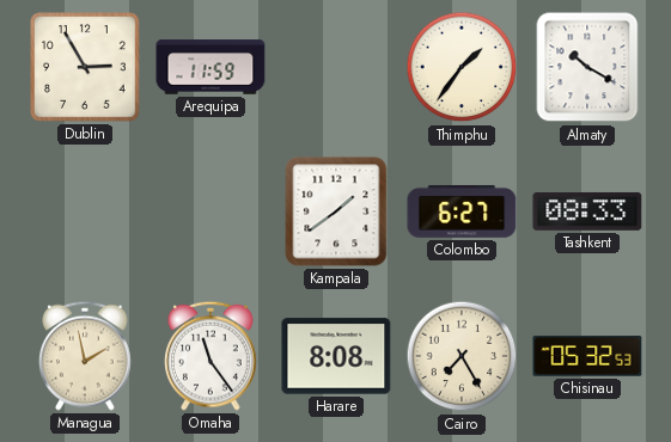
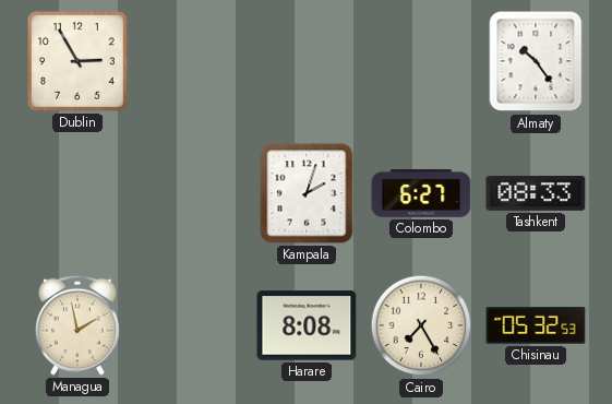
Arequipa: 11:59 -> none
Thimphu: 1:36 -> none
Almaty: 10:20 -> 10:24
Kampala: 1:39 -> 2:03
Omaha: 11:24 -> none
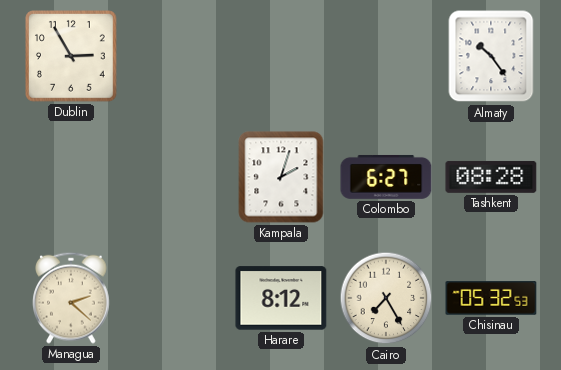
Tashkent: 08:33 -> 08:28
Managua: 1:58 -> 2:22
Harare: 8:08 -> 8:12
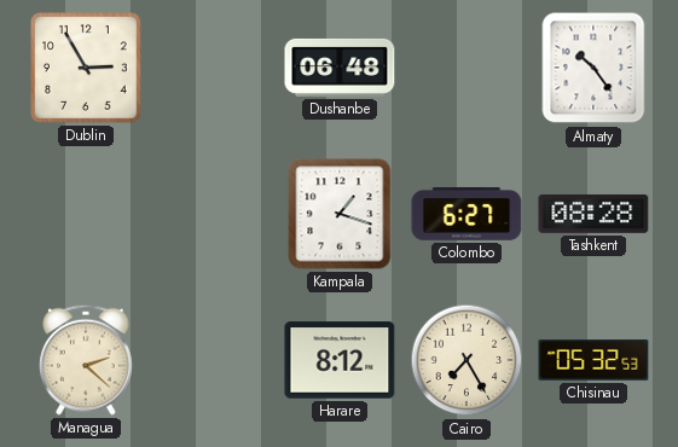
Dushanbe: none -> 06:48
Kampala: 2:03 -> 1:18
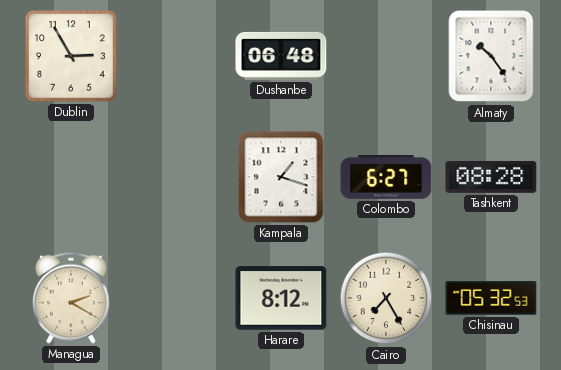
Managua: 2:22 -> 2:20
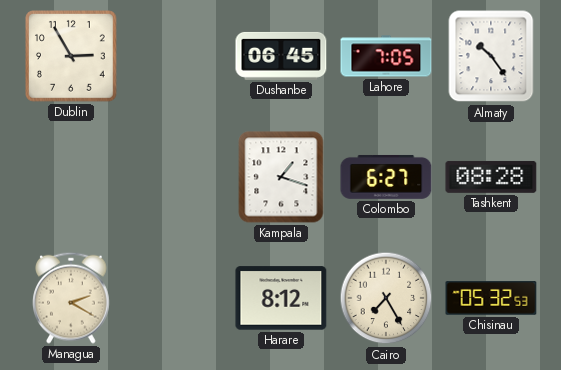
Dushanbe: 06:48 -> 06:45
Lahore: none -> 7:05
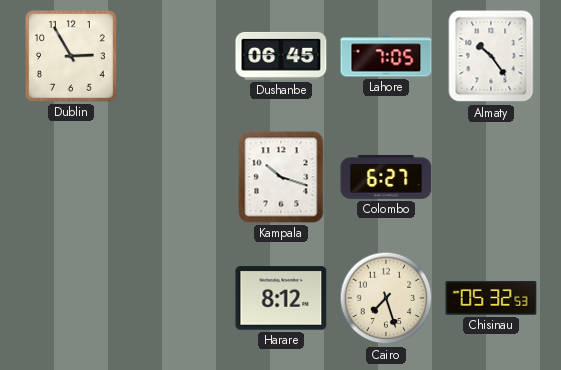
Kampala: 1:18 -> 10:18
Tashkent: 08:28 -> none
Managua: 2:20 -> none
Cairo: 7:25 -> 7:27
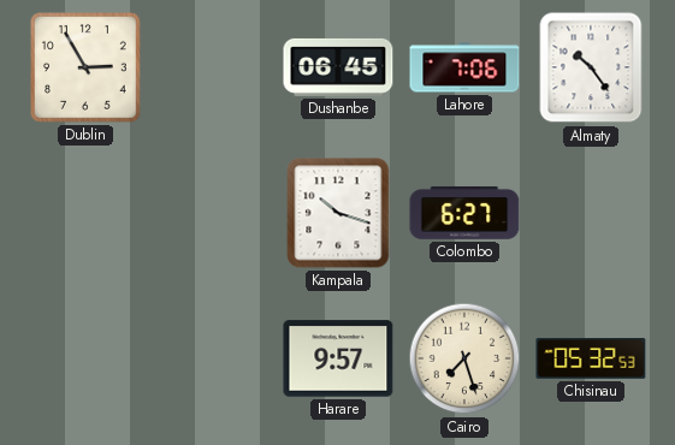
Lahore: 7:05 -> 7:06
Harare: 8:12 -> 9:57
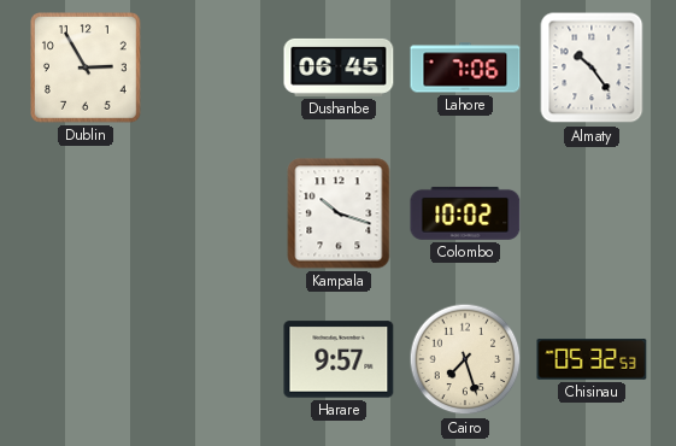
Colombo: 6:27 -> 10:02
